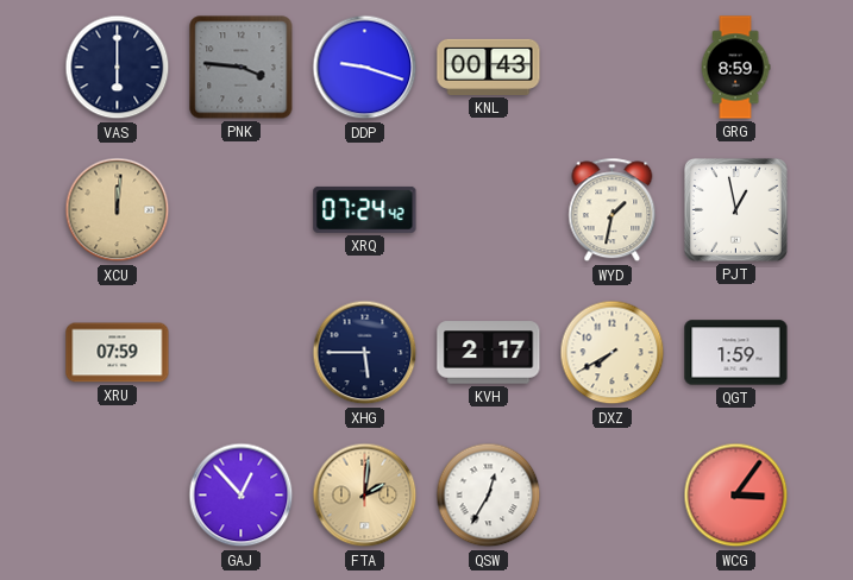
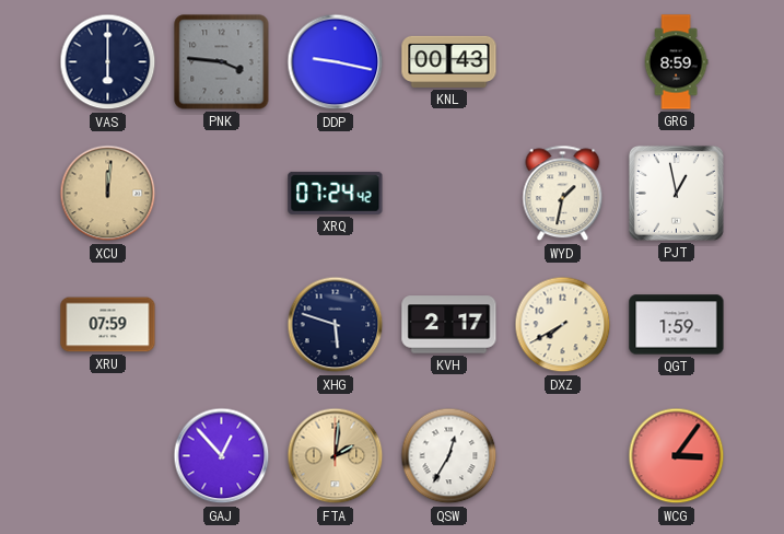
DDP: 9:18 -> 9:17
XHG: 5:45 -> 5:48
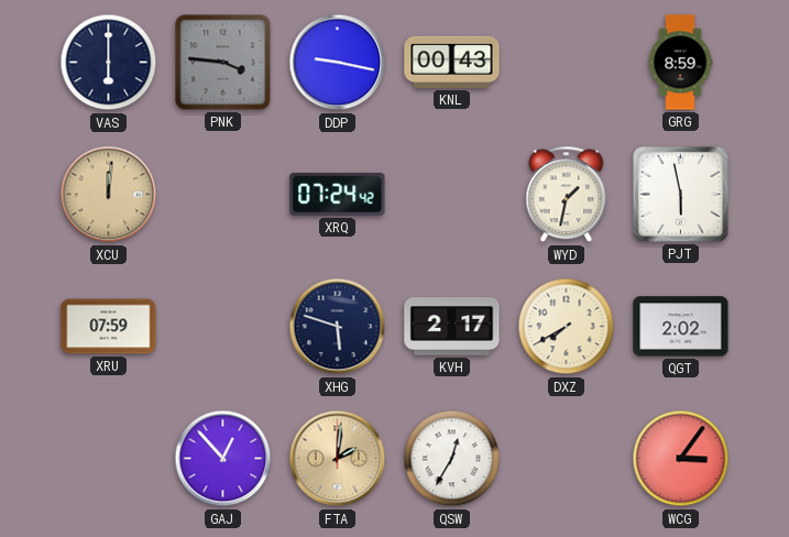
PJT: 12:58 -> 5:58
QGT: 1:59 -> 2:02
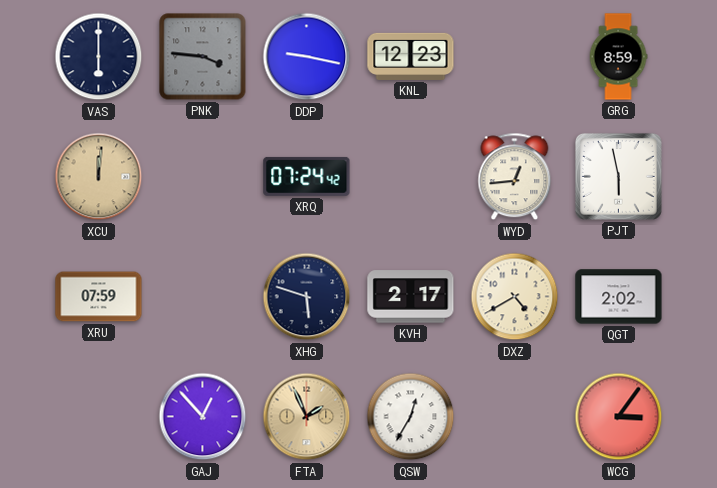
KNL: 00:43 -> 12:23
WYD: 1:32 -> 12:44
DXZ: 7:40 -> 4:40
FTA: 2:01 -> 1:56
